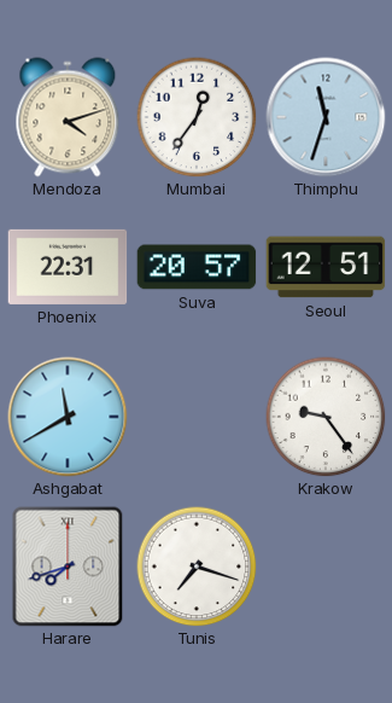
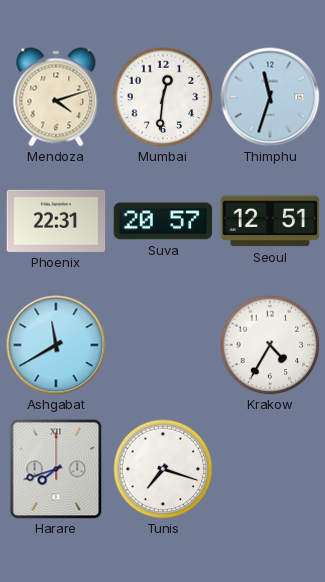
Mumbai: 12:36 -> 12:31
Krakow: 9:24 -> 4:35
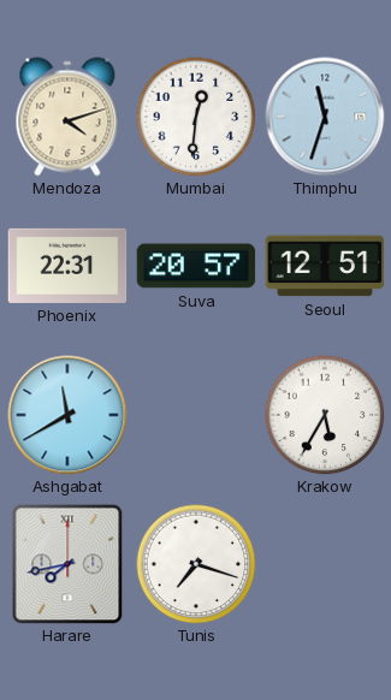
Krakow: 4:35 -> 5:35
Harare: 7:42 -> 7:43
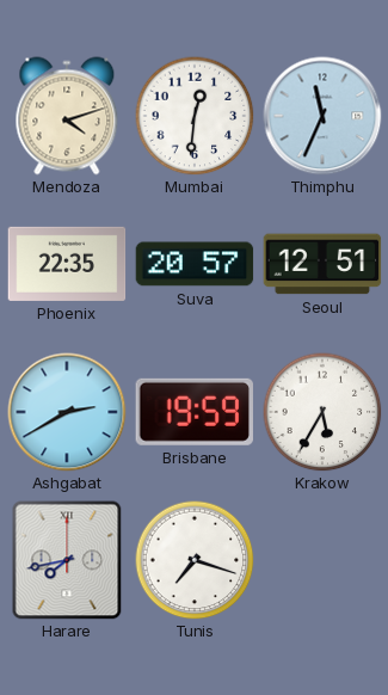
Thimphu: 11:33 -> 11:34
Phoenix: 22:31 -> 22:35
Ashgabat: 11:40 -> 2:40
Brisbane: none -> 19:59
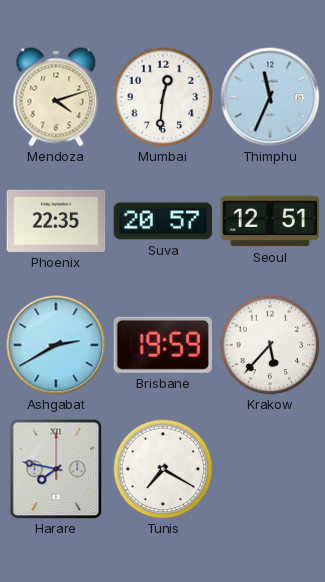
Krakow: 5:35 -> 5:37
Harare: 7:43 -> 7:47
Tunis: 7:18 -> 7:20
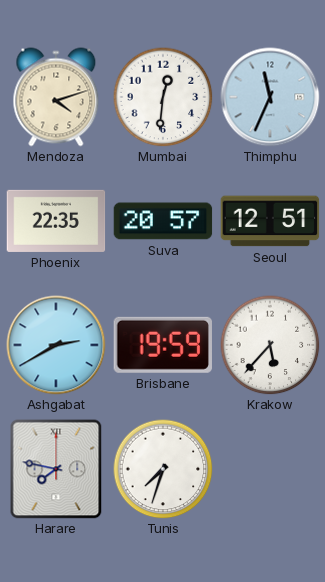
Tunis: 7:20 -> 7:33
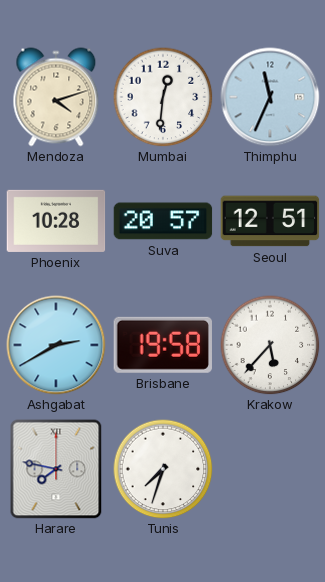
Phoenix: 22:35 -> 10:28
Brisbane: 19:59 -> 19:58
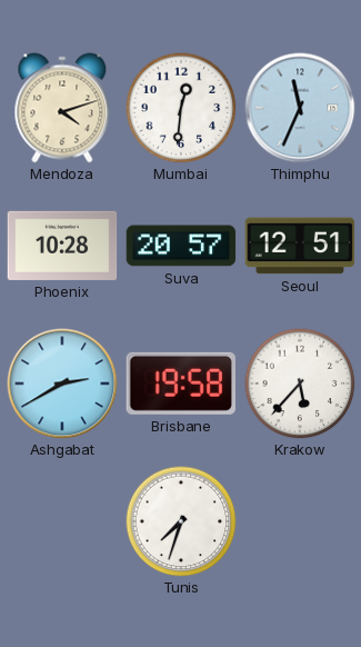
Harare: 7:47 -> none
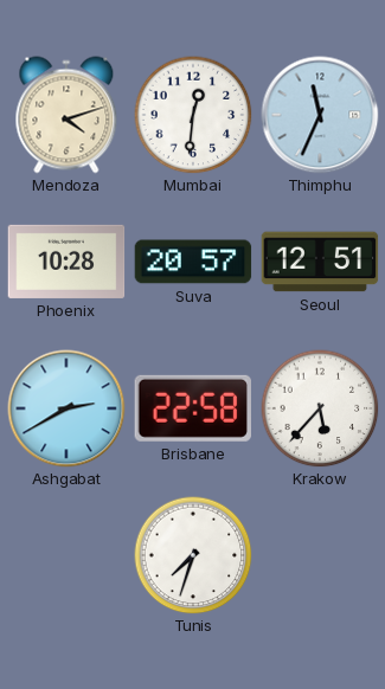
Brisbane: 19:58 -> 22:58
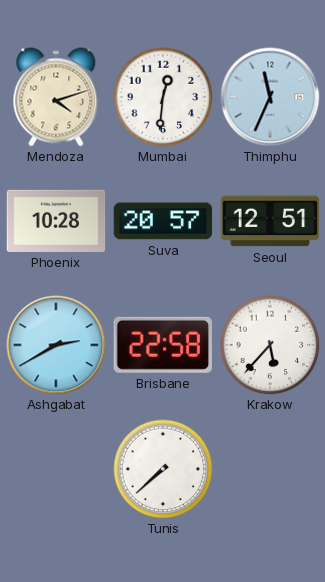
Tunis: 7:33 -> 7:38
